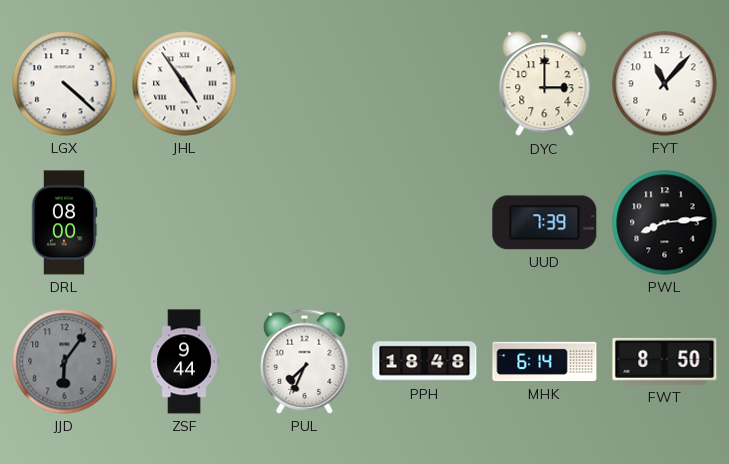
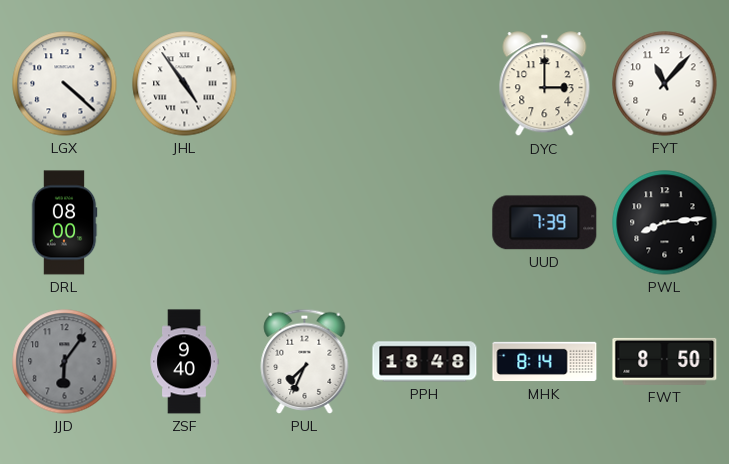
ZSF: 9:44 -> 9:40
MHK: 6:14 -> 8:14
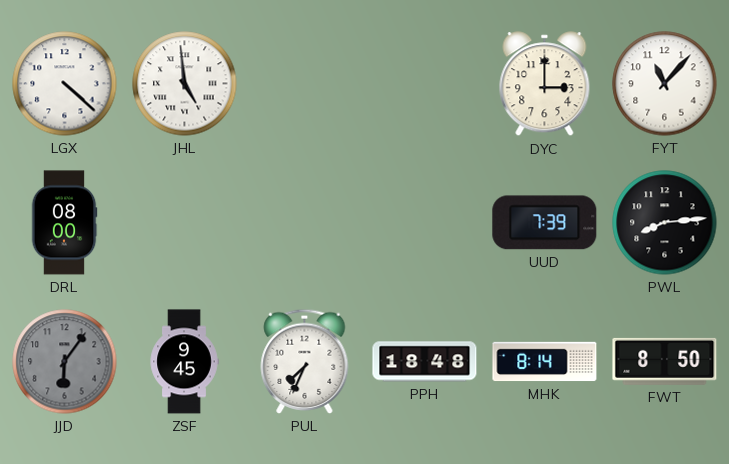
JHL: 4:54 -> 4:59
ZSF: 9:40 -> 9:45
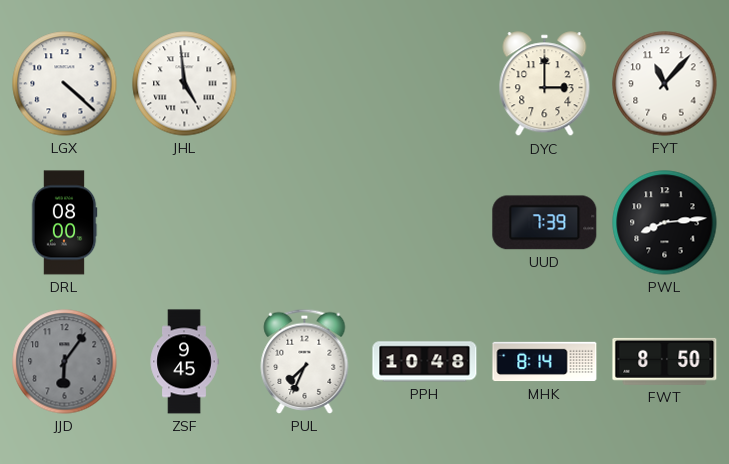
PPH: 18:48 -> 10:48
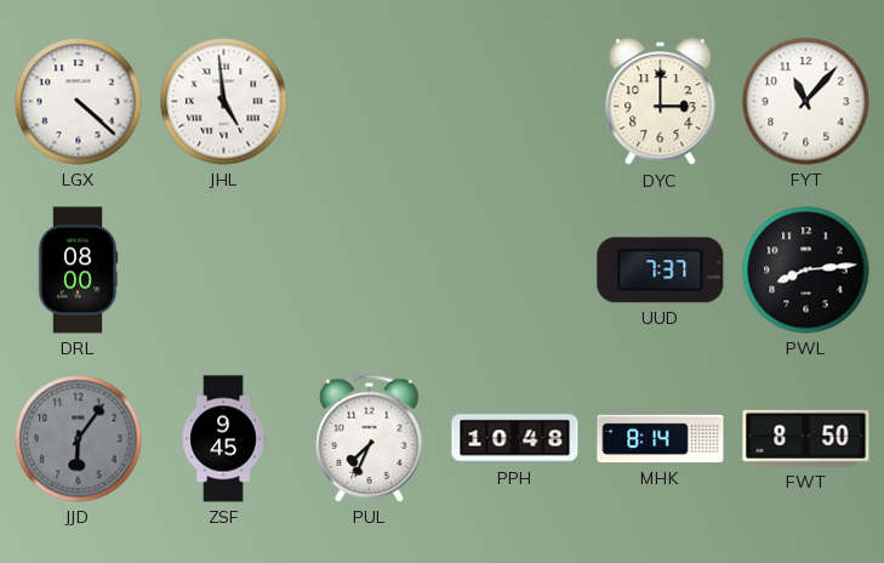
UUD: 7:39 -> 7:37
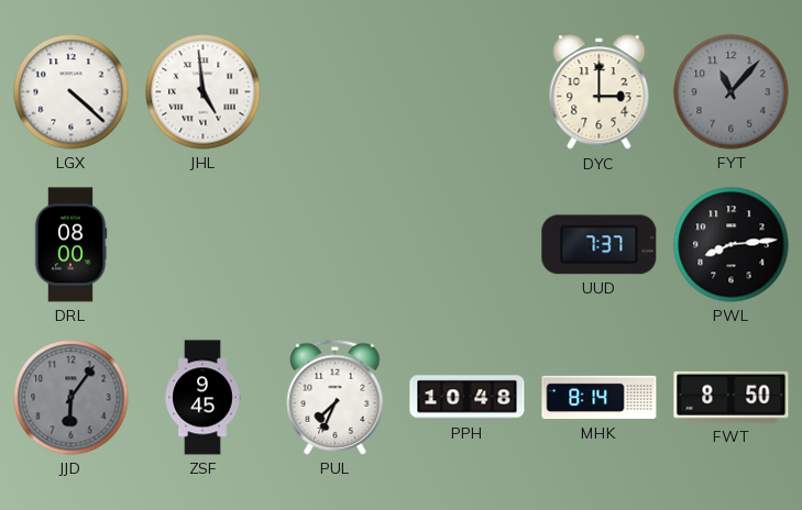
FYT dial: white -> grey
